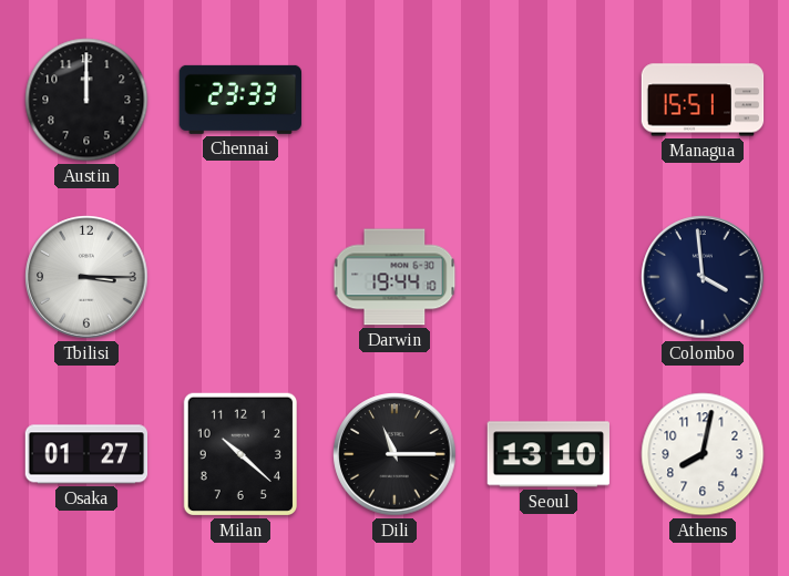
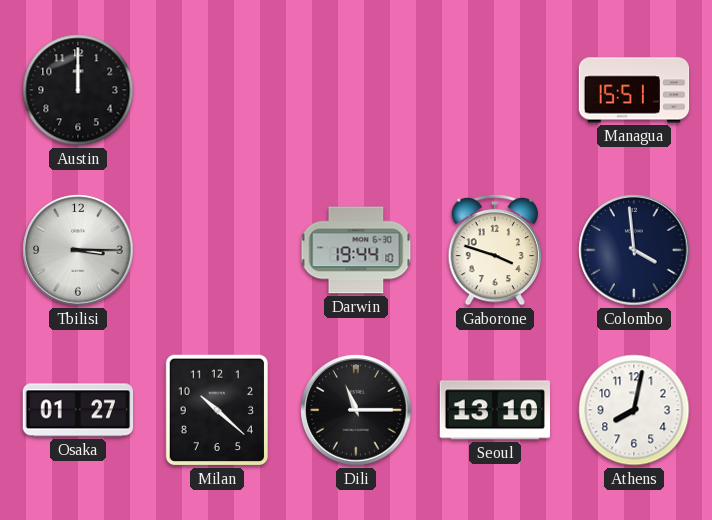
Chennai: 23:33 -> none
Gaborone: none -> 3:48
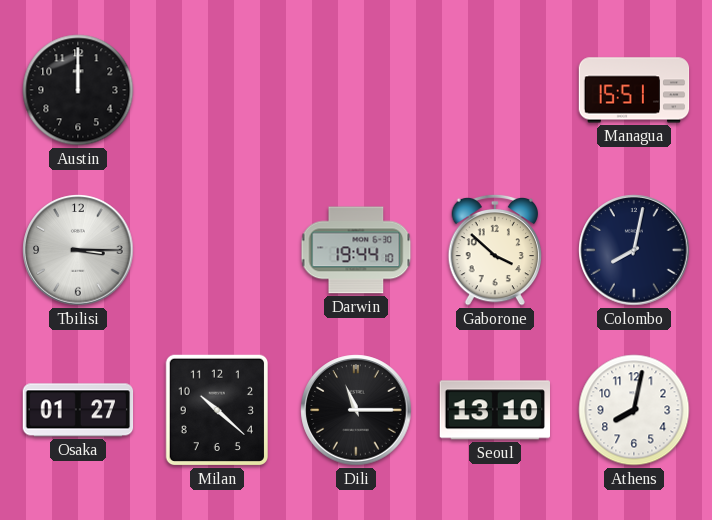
Gaborone: 3:48 -> 3:52
Colombo: 3:59 -> 8:02
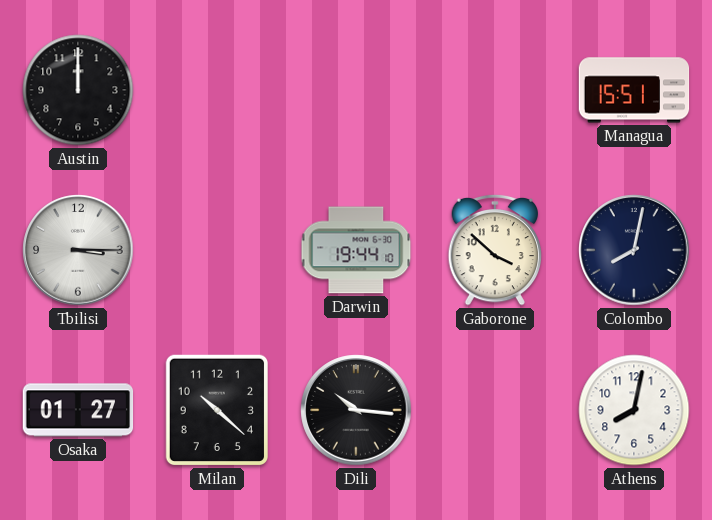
Dili: 11:15 -> 10:16
Seoul: 13:10 -> none
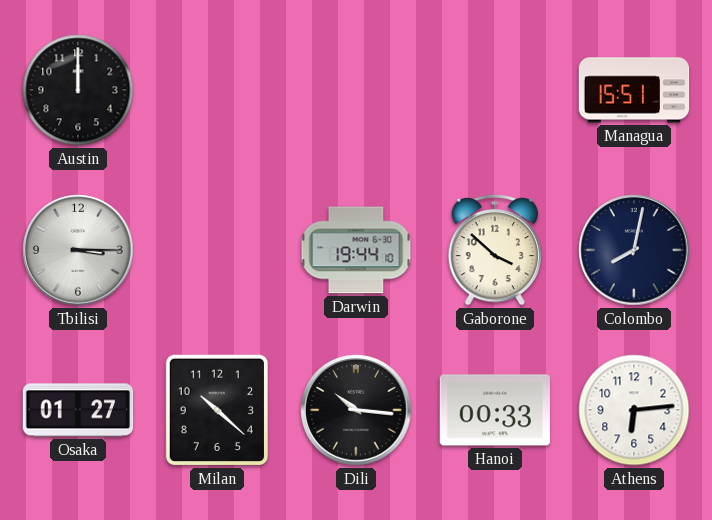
Hanoi: none -> 00:33
Athens: 8:02 -> 6:14
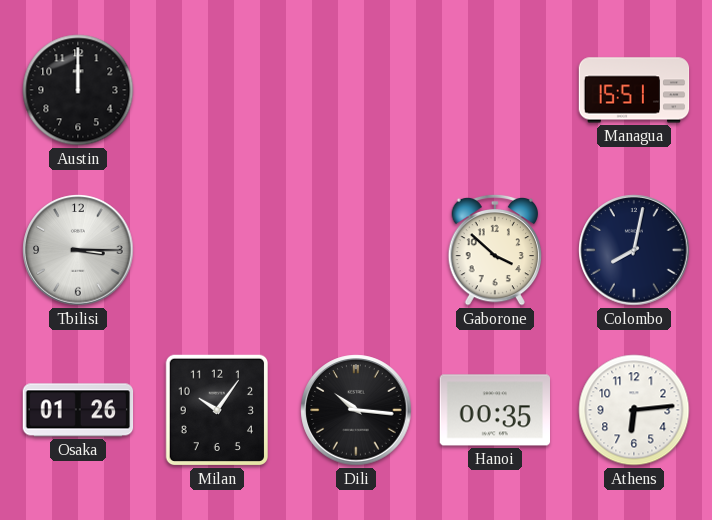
Darwin: 19:44 -> none
Osaka: 01:27 -> 01:26
Milan: 10:22 -> 10:06
Hanoi: 00:33 -> 00:35
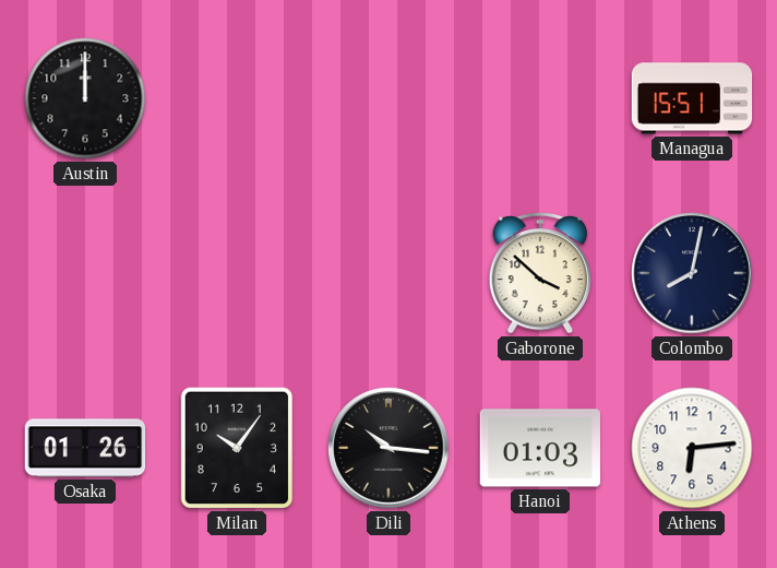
Tbilisi: 3:15 -> none
Hanoi: 00:35 -> 01:03
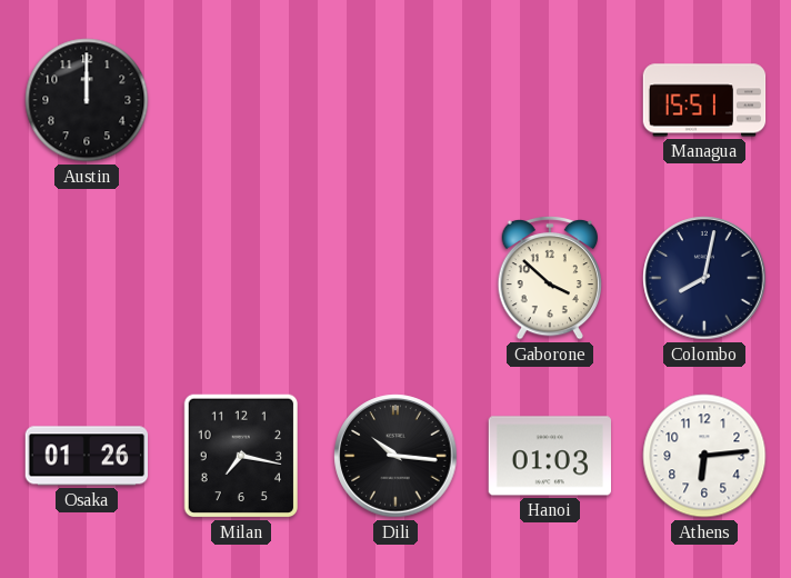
Milan: 10:06 -> 7:17
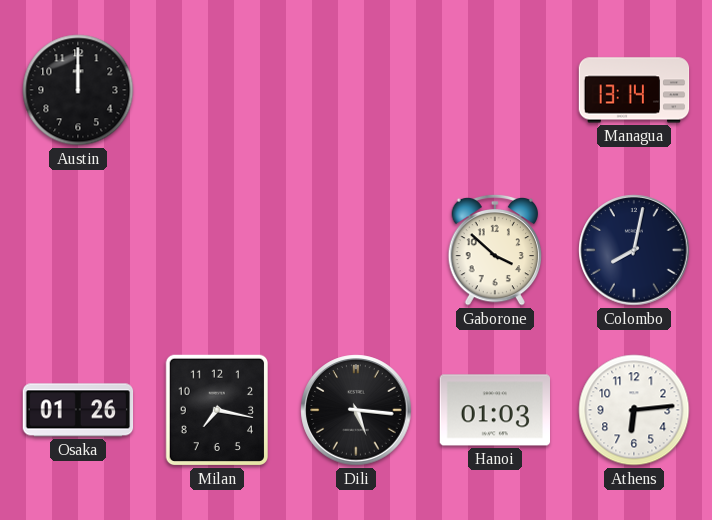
Managua: 15:51 -> 13:14
Dili: 10:16 -> 5:16
